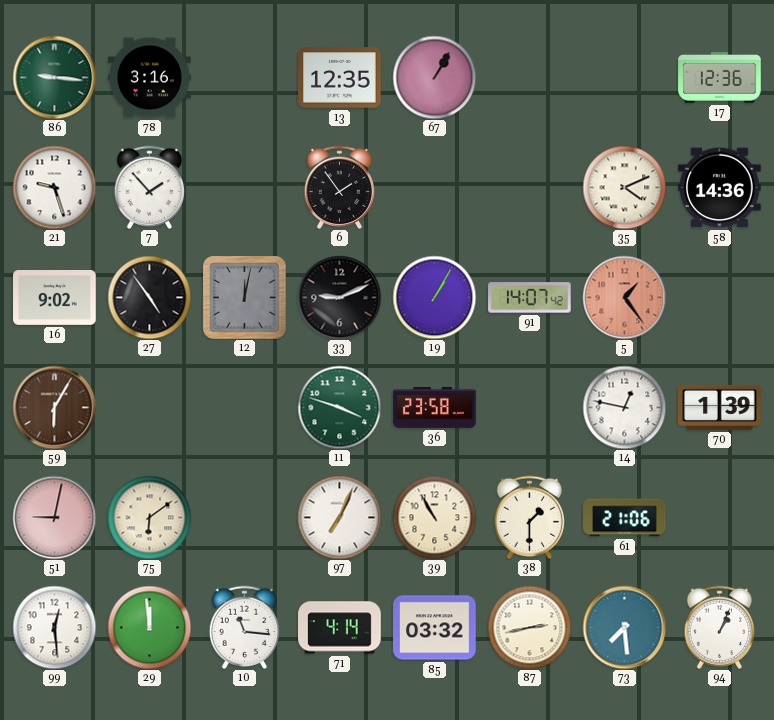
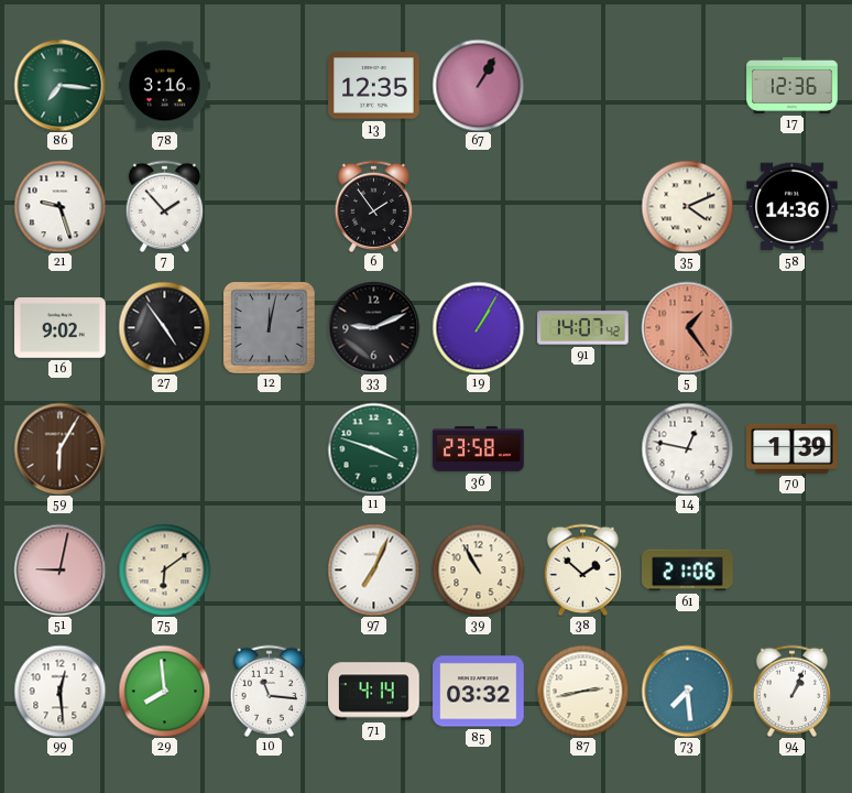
86: 9:16 -> 7:16
38: 1:30 -> 1:52
29: 11:59 -> 7:59
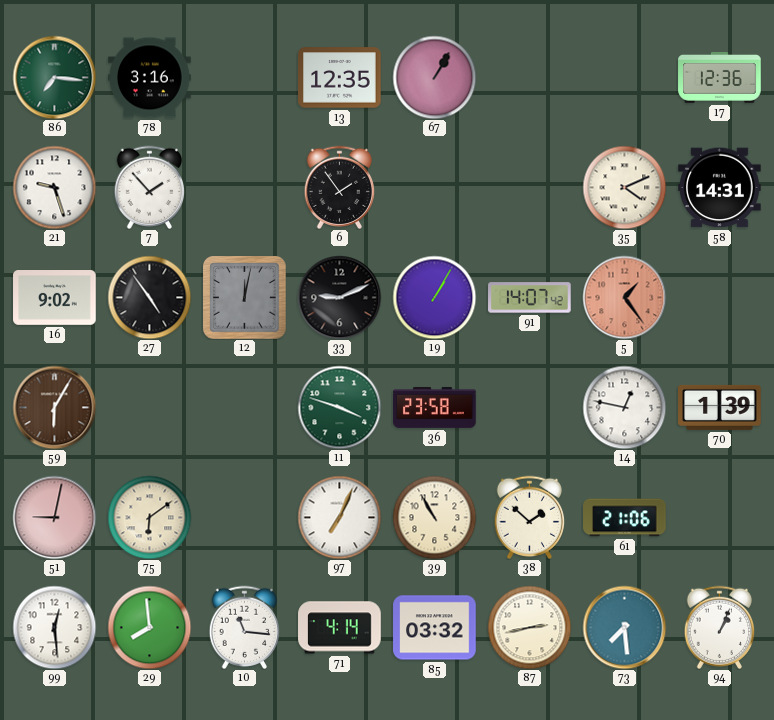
58: 14:36 -> 14:31
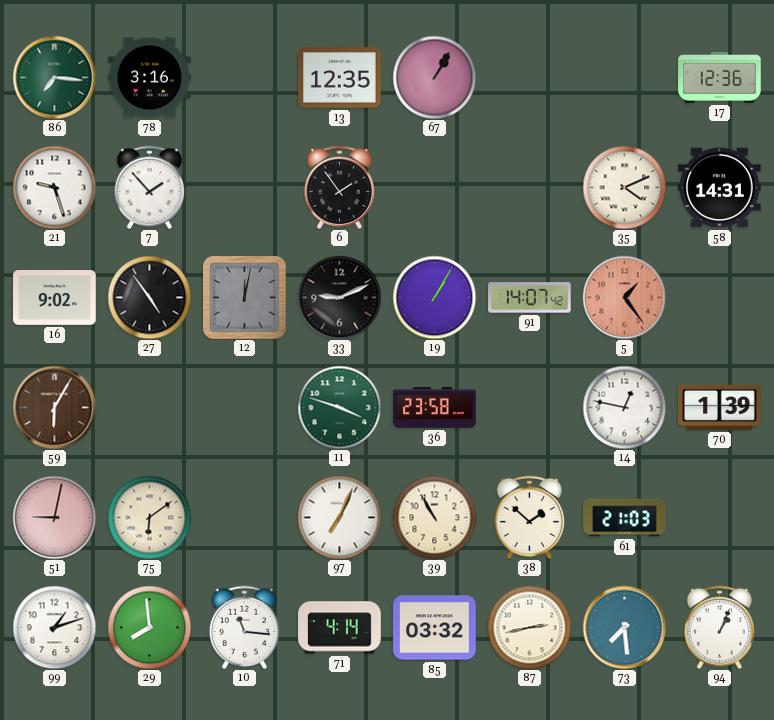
61: 21:06 -> 21:03
99: 12:29 -> 1:12
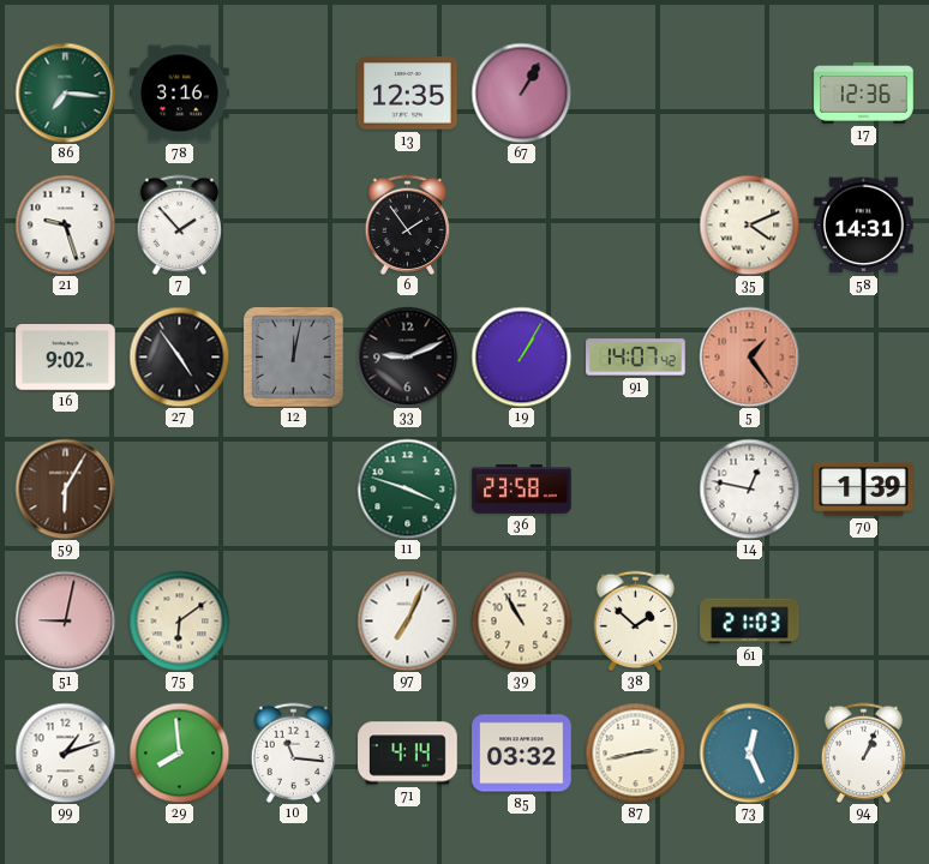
73: 7:29 -> 12:26
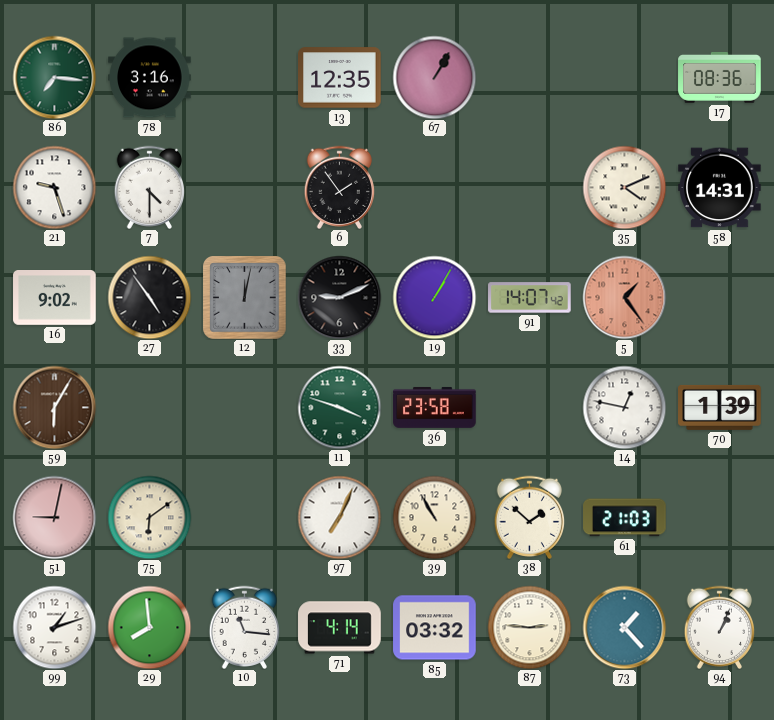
17: 12:36 -> 08:36
7: 1:53 -> 4:30
87: 2:43 -> 2:46
73: 12:26 -> 1:23
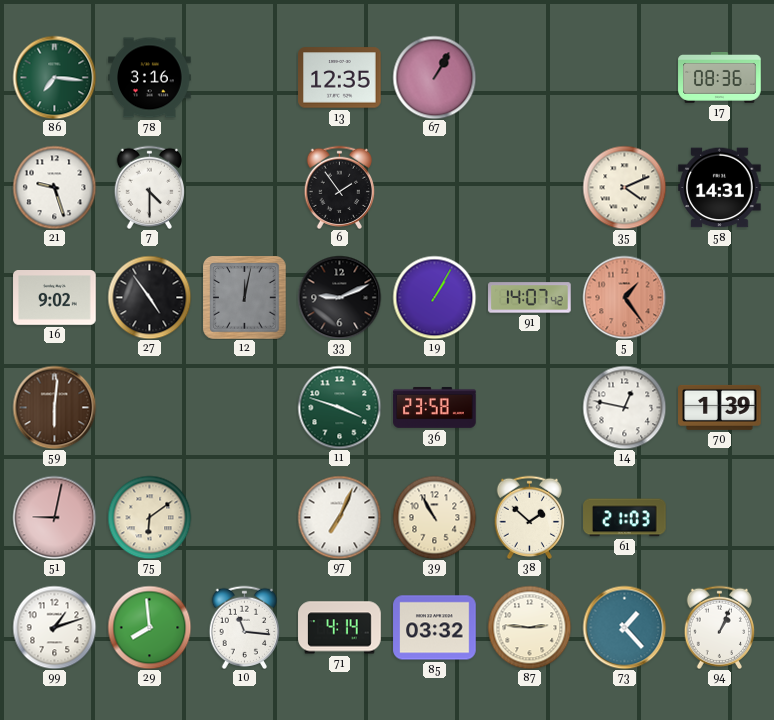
59: 6:05 -> 6:01
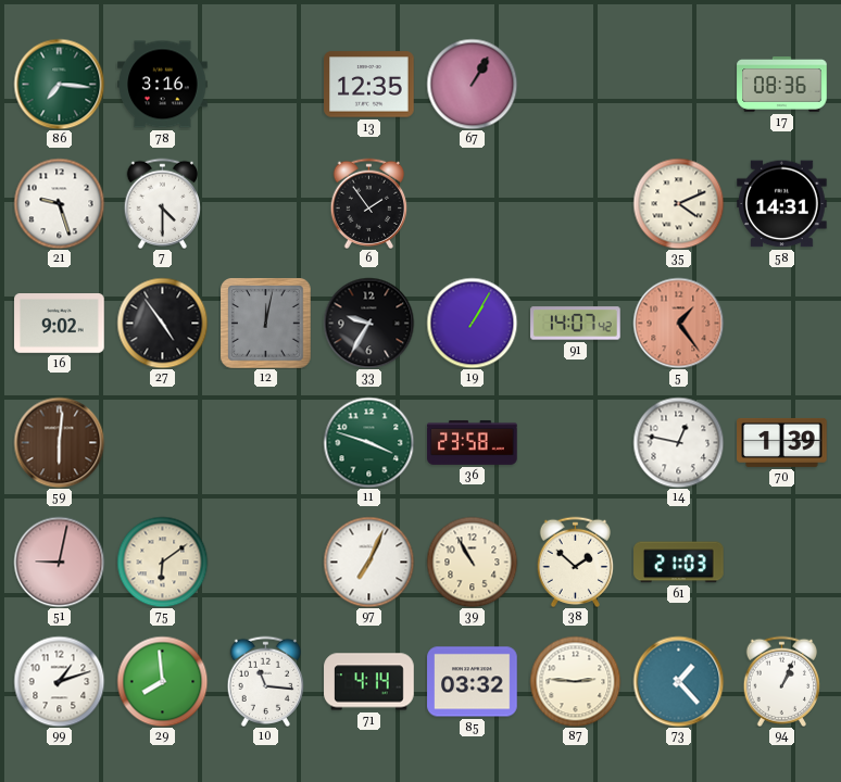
33: 9:11 -> 9:35
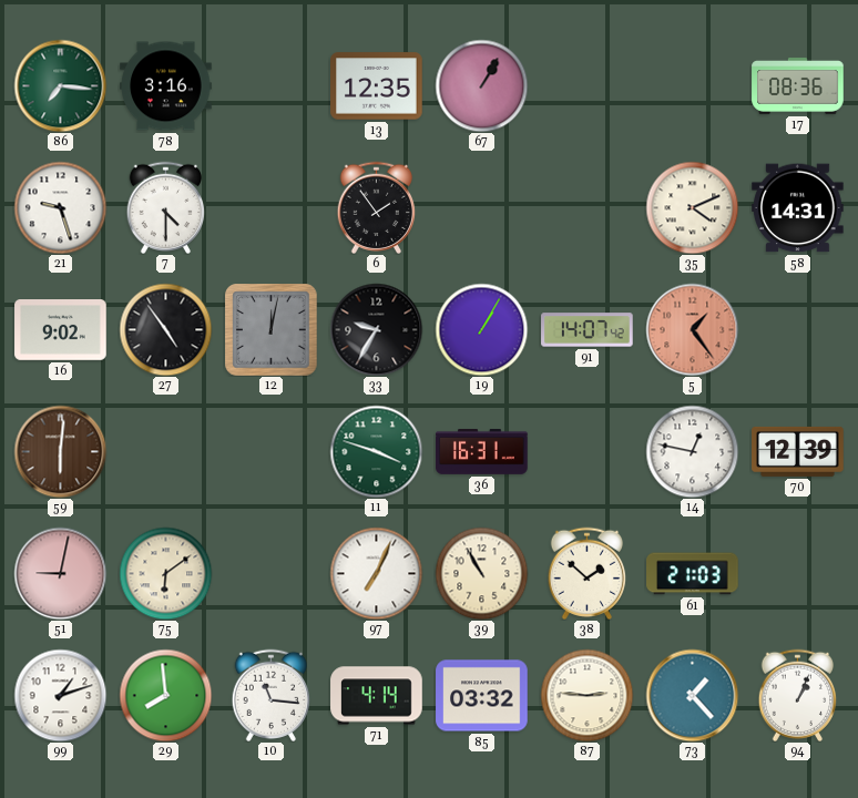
36: 23:58 -> 16:31
70: 1:39 -> 12:39
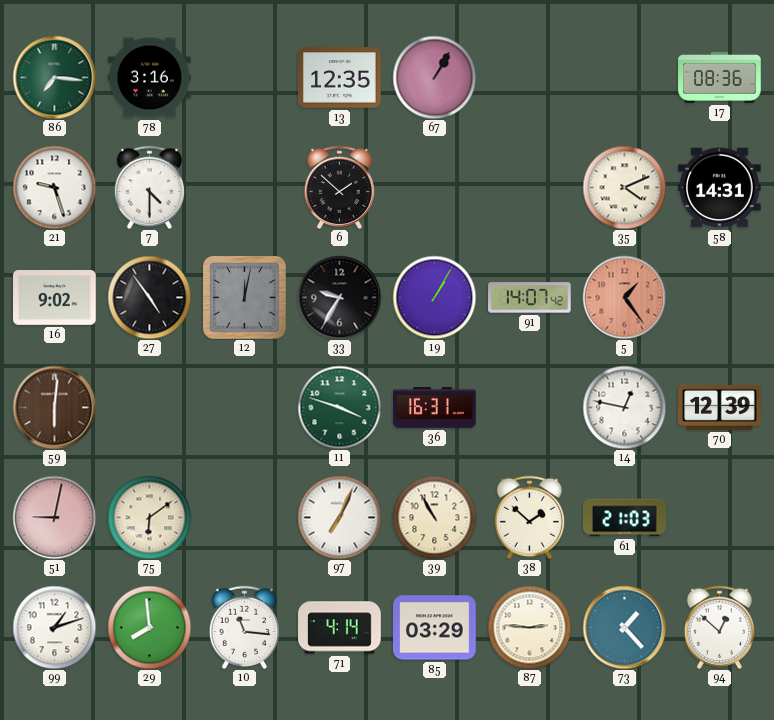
6: 1:54 -> 1:52
85: 03:32 -> 03:29
94: 1:04 -> 12:52
